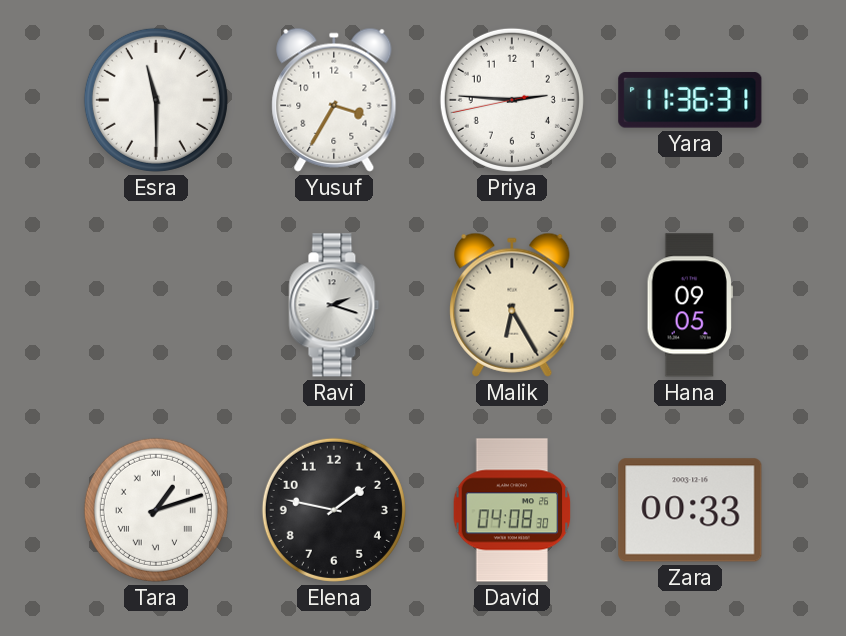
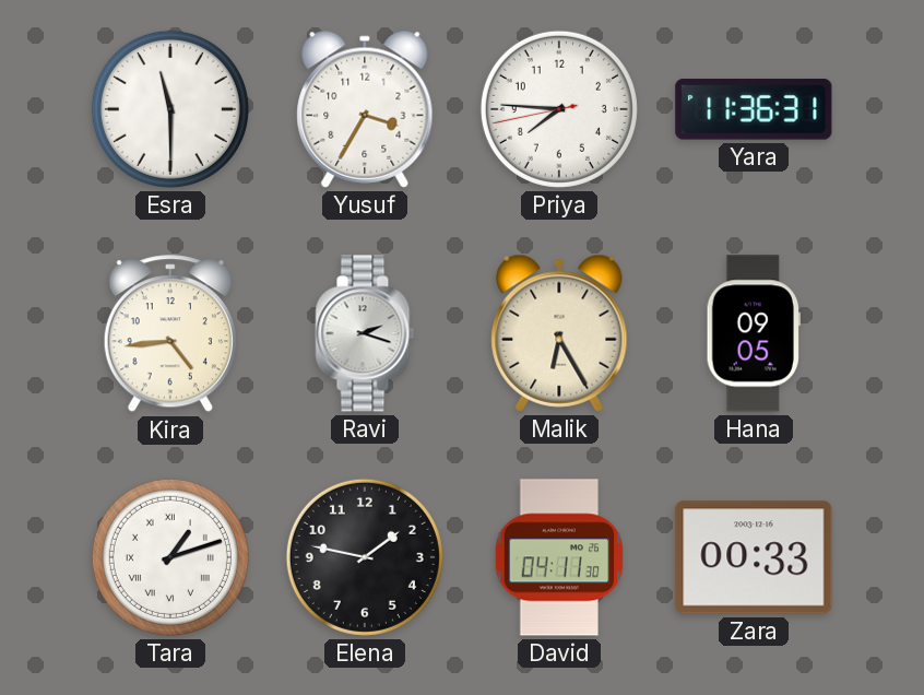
Priya: 2:45 -> 7:45
Kira: none -> 4:44
David: 04:08 -> 04:11
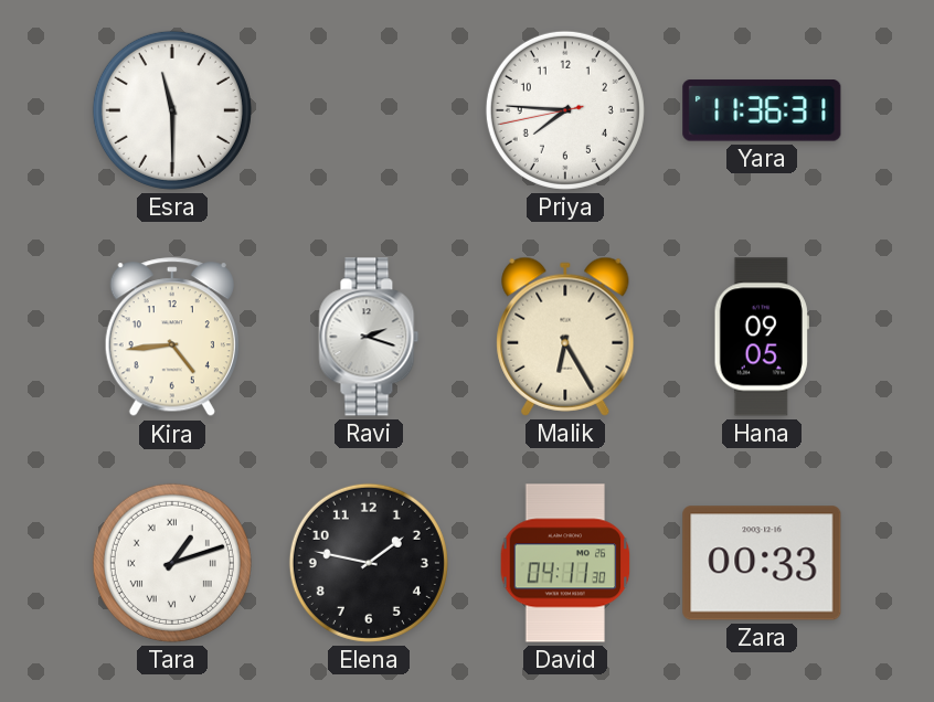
Yusuf: 3:35 -> none
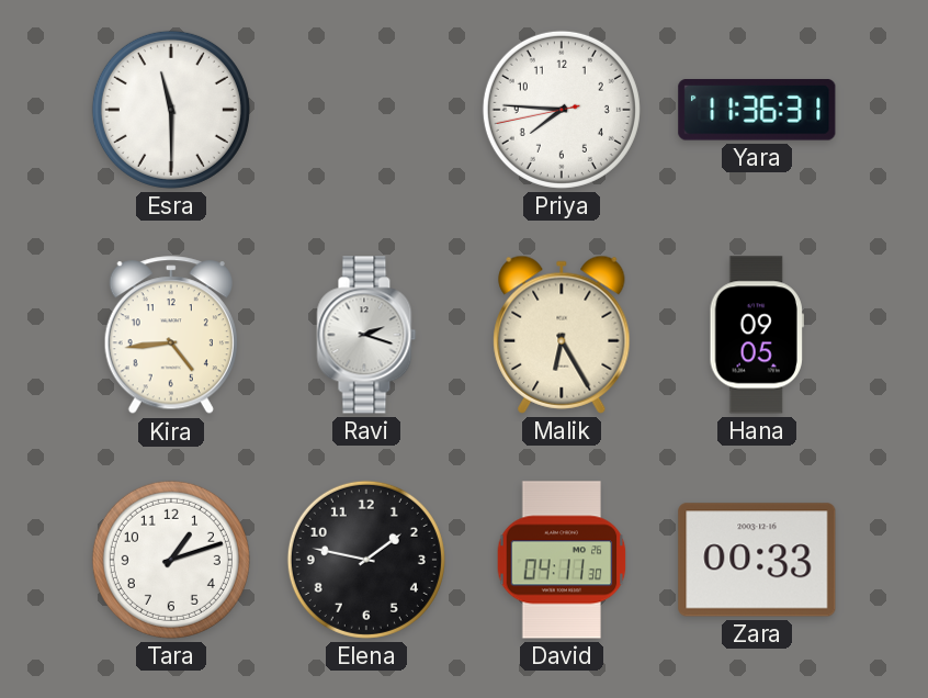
Tara numerals: Roman -> Arabic
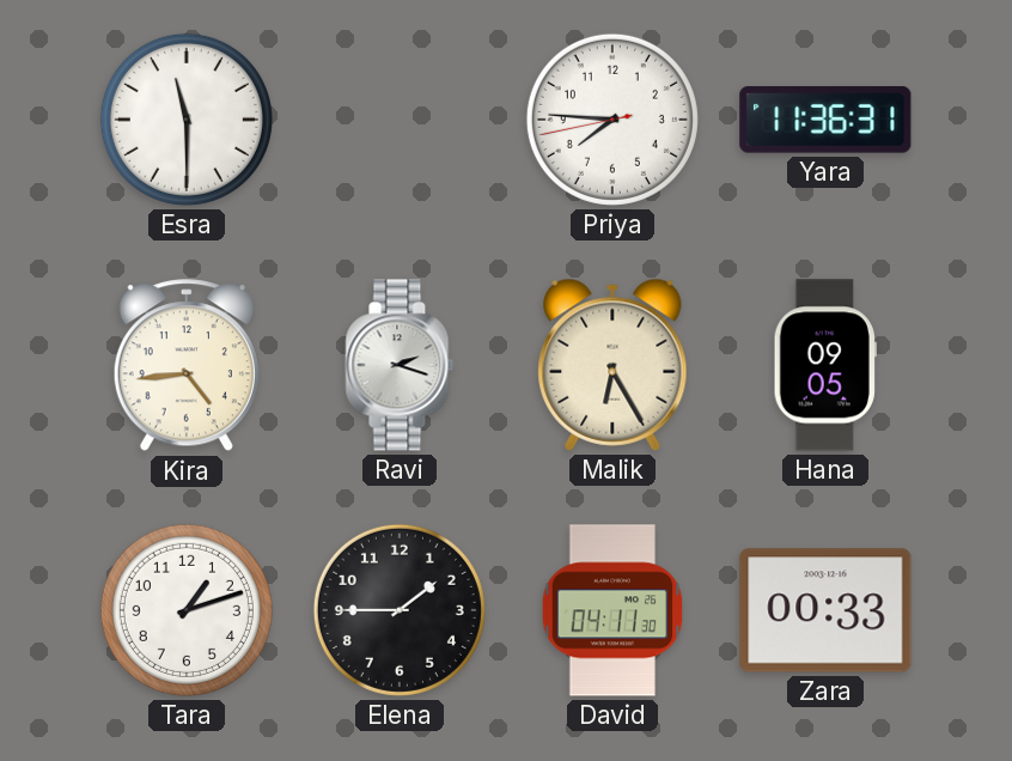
Elena: 1:47 -> 1:45
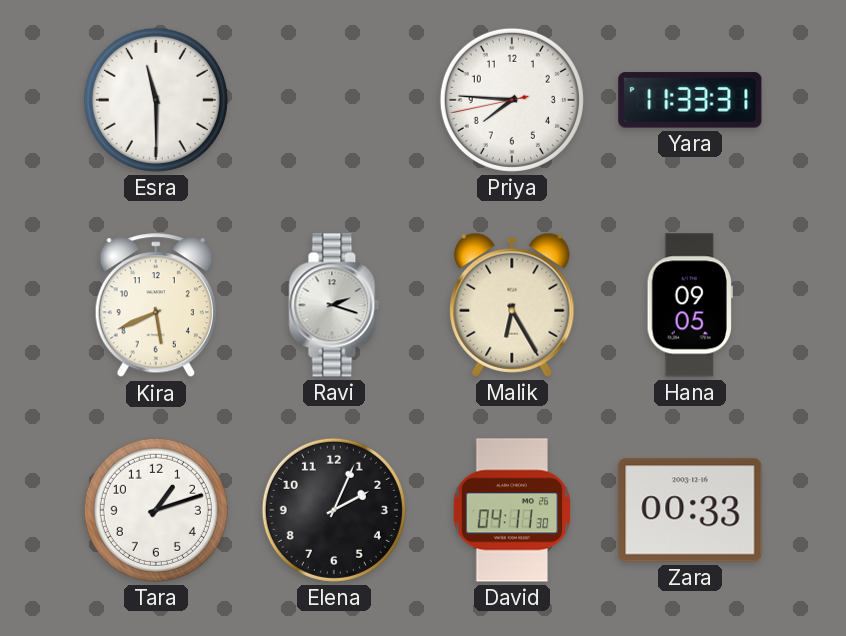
Yara: 11:36 -> 11:33
Kira: 4:44 -> 5:41
Elena: 1:45 -> 2:04
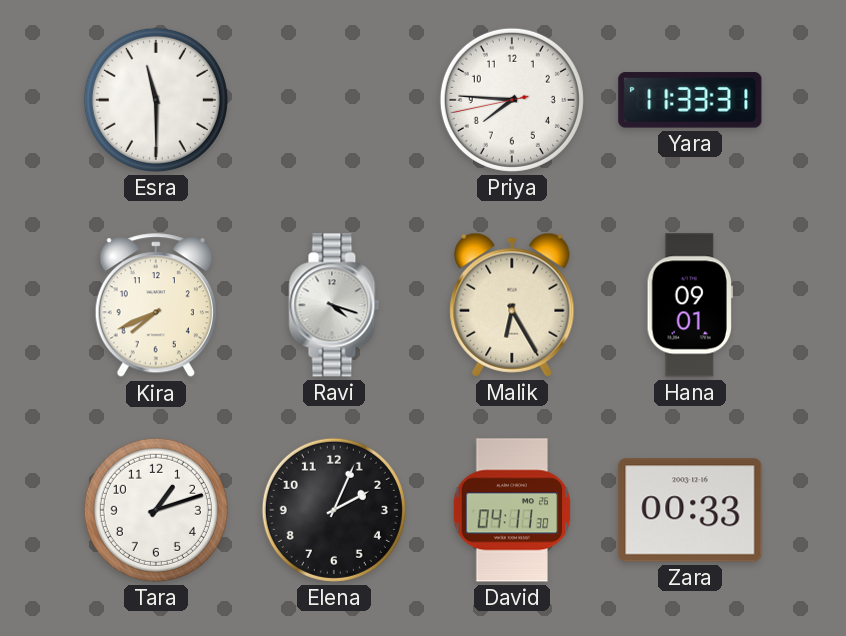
Kira: 5:41 -> 7:41
Ravi: 2:18 -> 4:18
Hana: 09:05 -> 09:01
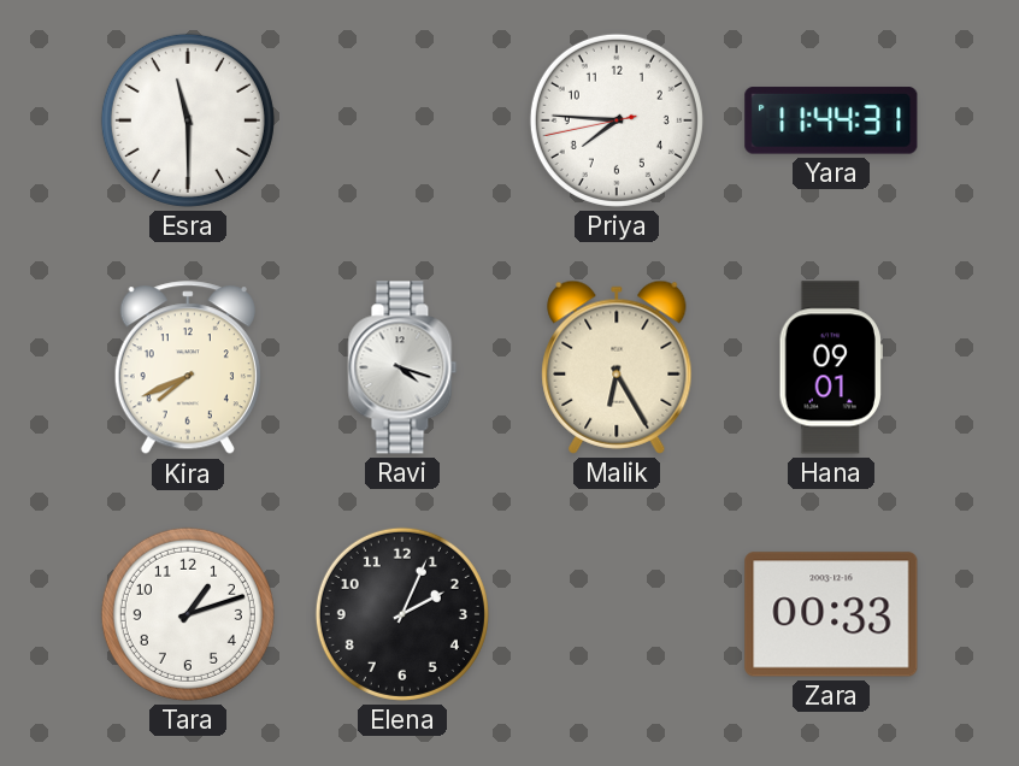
Yara: 11:33 -> 11:44
David: 04:11 -> none
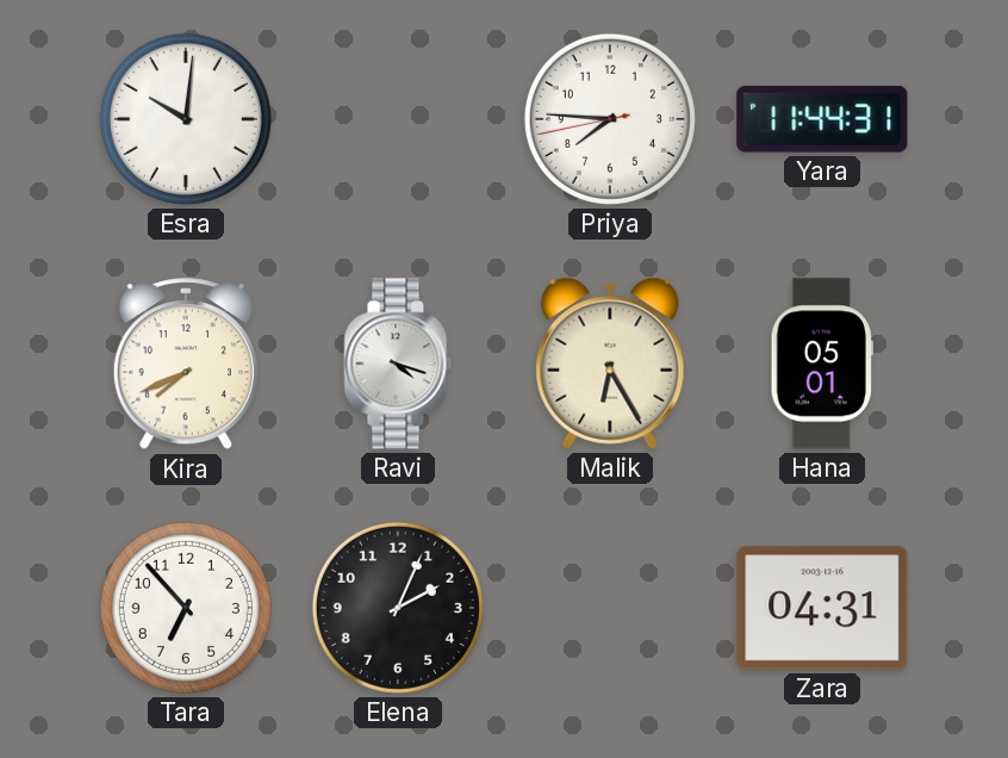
Esra: 11:30 -> 10:01
Hana: 09:01 -> 05:01
Tara: 1:12 -> 6:53
Zara: 00:33 -> 04:31
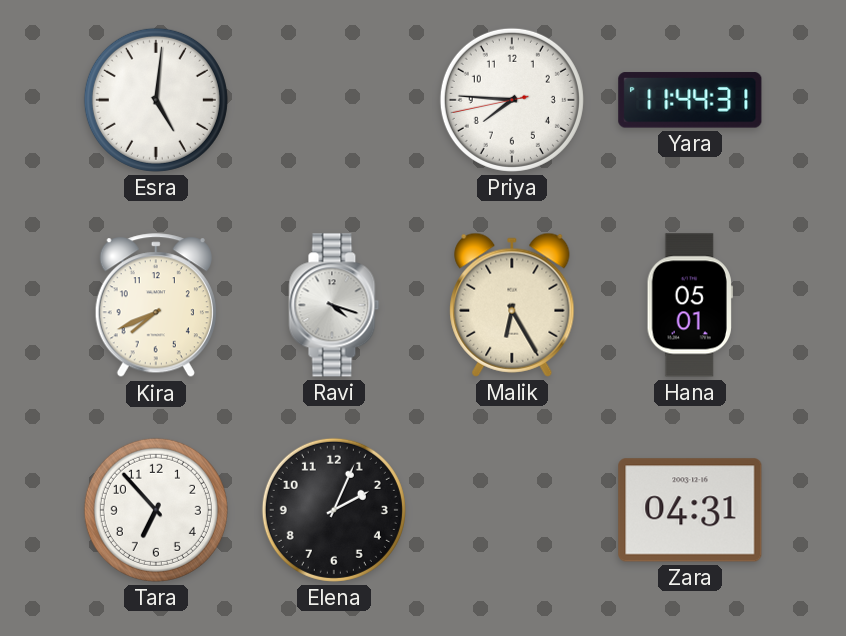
Esra: 10:01 -> 5:01
